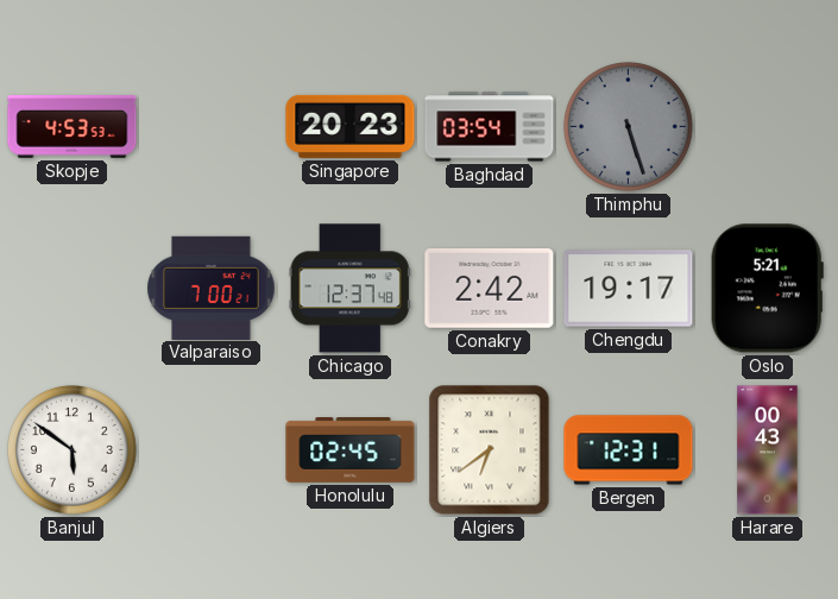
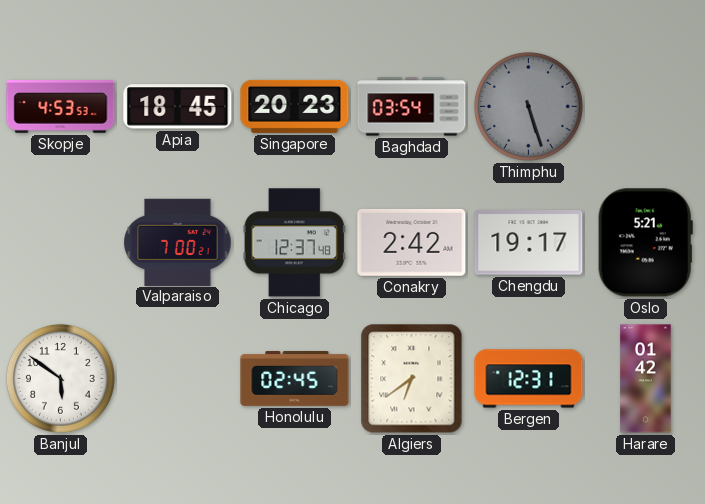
Apia: none -> 18:45
Harare: 00:43 -> 01:42
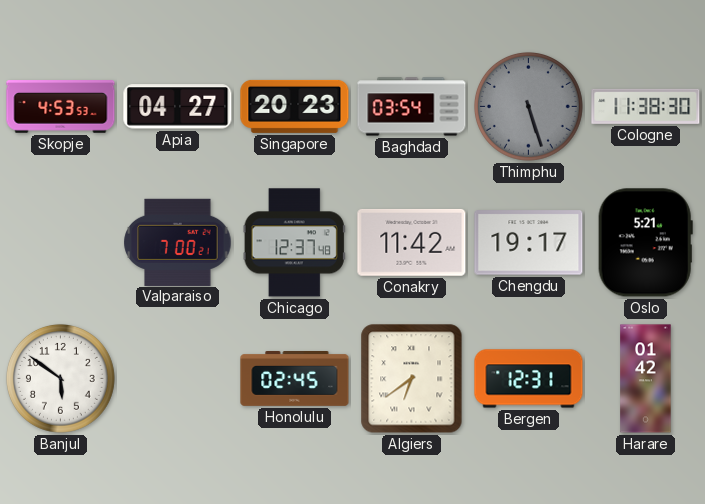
Apia: 18:45 -> 04:27
Cologne: none -> 11:38
Conakry: 2:42 -> 11:42
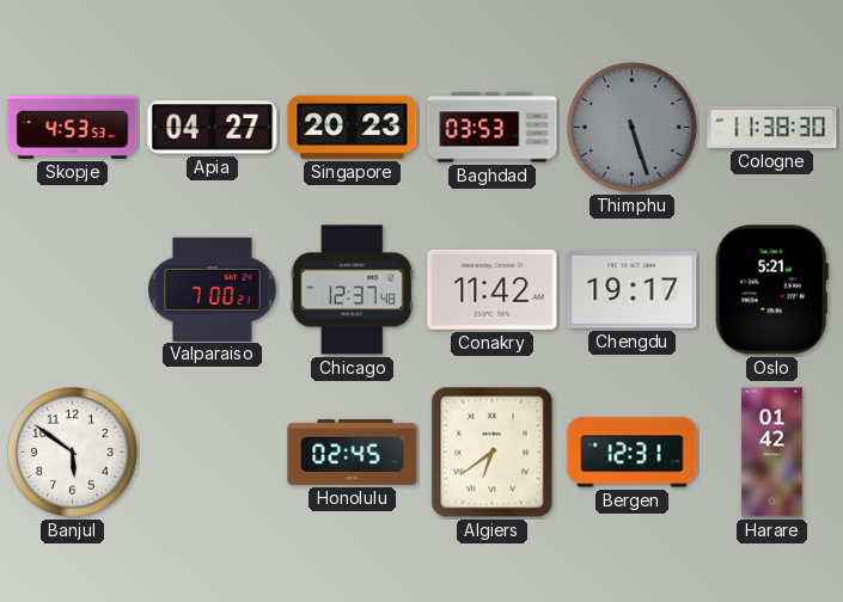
Baghdad: 03:54 -> 03:53
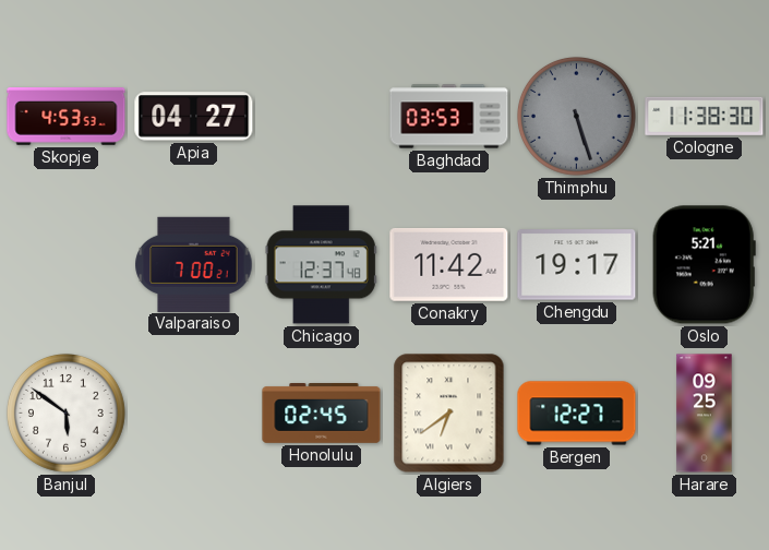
Singapore: 20:23 -> none
Bergen: 12:31 -> 12:27
Harare: 01:42 -> 09:25
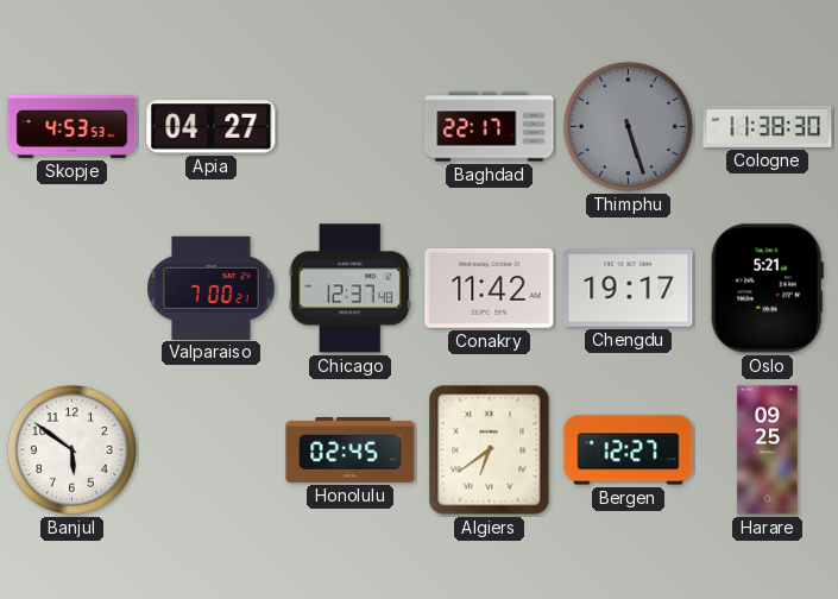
Baghdad: 03:53 -> 22:17
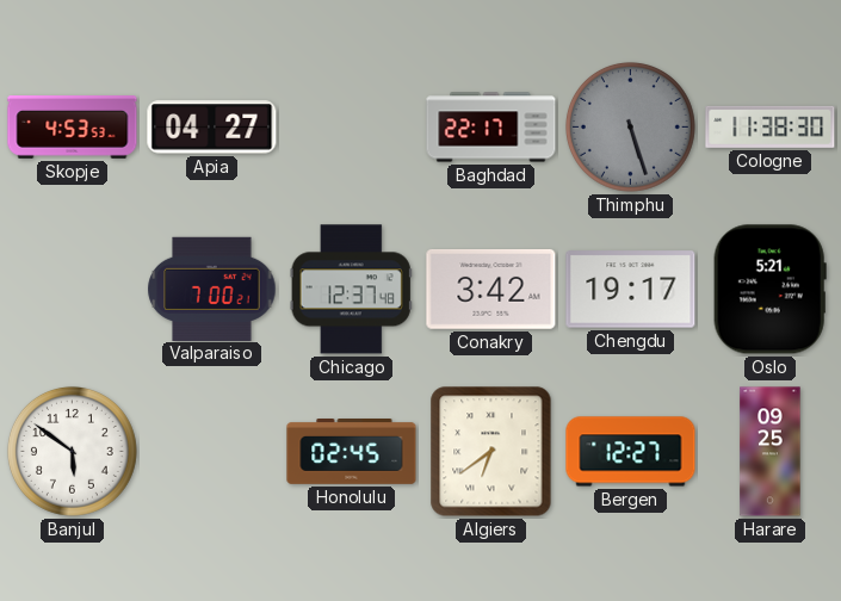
Conakry: 11:42 -> 3:42
